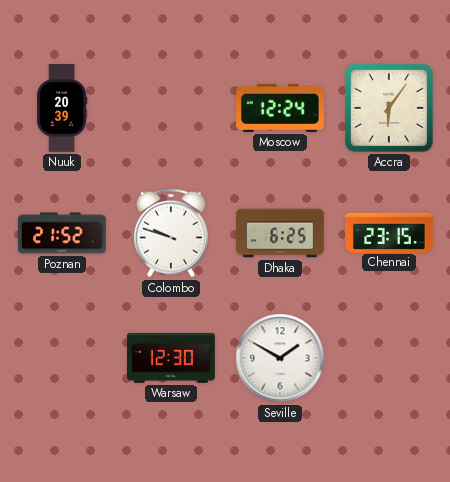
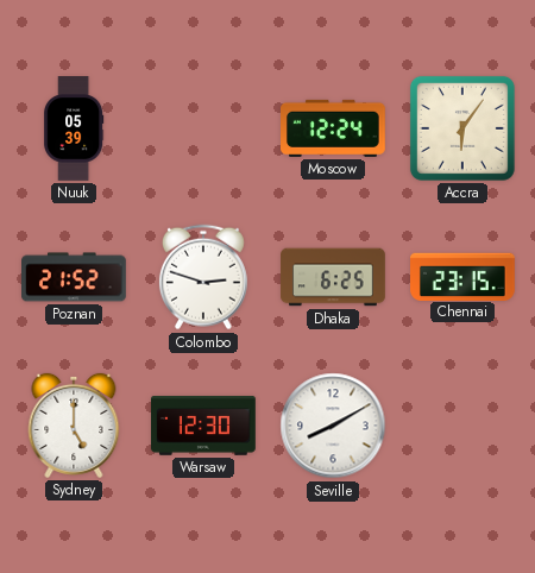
Nuuk: 20:39 -> 05:39
Colombo: 9:48 -> 2:48
Sydney: none -> 5:00
Seville: 1:50 -> 8:10
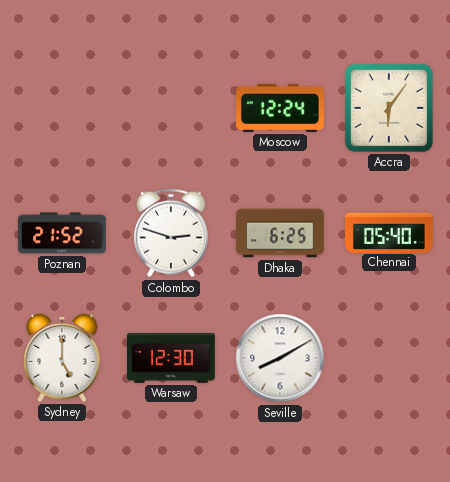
Nuuk: 05:39 -> none
Chennai: 23:15 -> 05:40
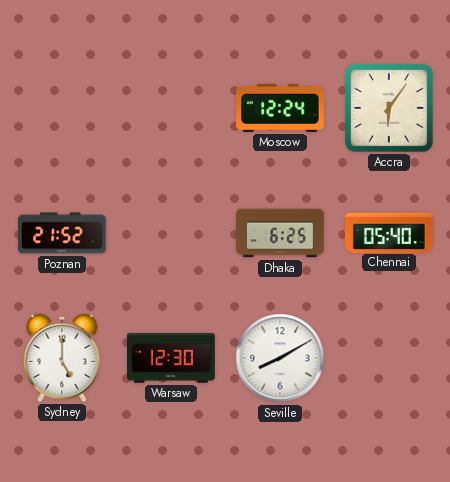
Colombo: 2:48 -> none
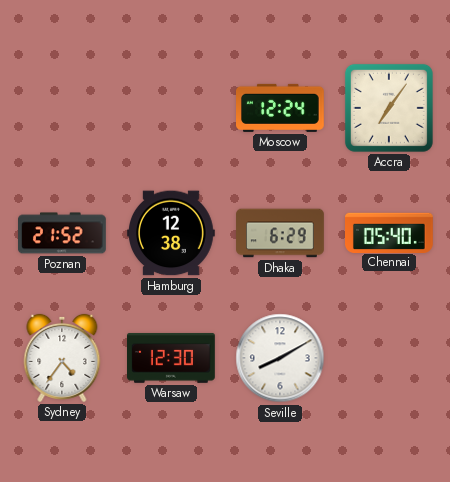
Accra: 6:06 -> 7:06
Hamburg: none -> 12:38
Dhaka: 6:25 -> 6:29
Sydney: 5:00 -> 4:36
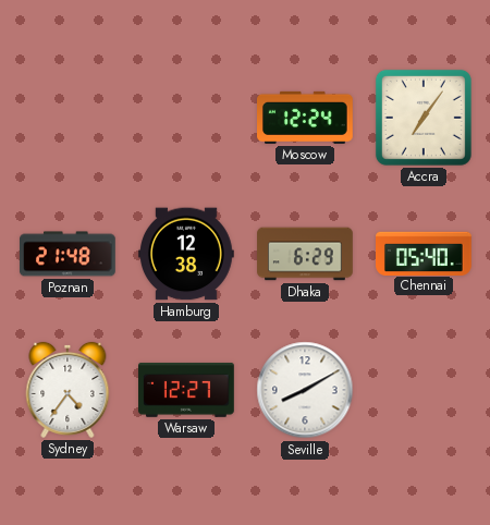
Poznan: 21:52 -> 21:48
Warsaw: 12:30 -> 12:27
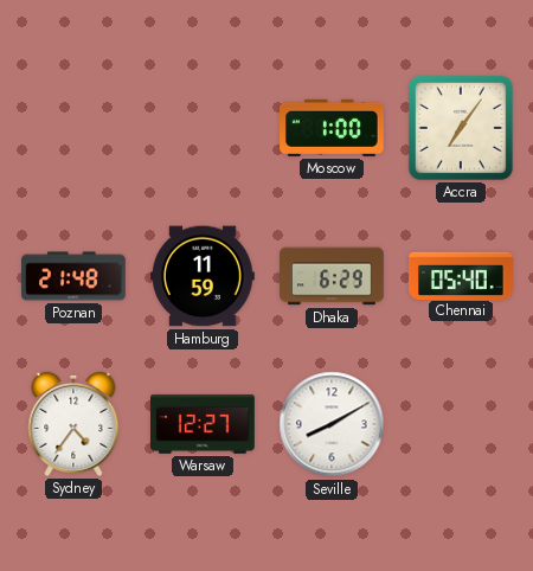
Moscow: 12:24 -> 1:00
Hamburg: 12:38 -> 11:59
